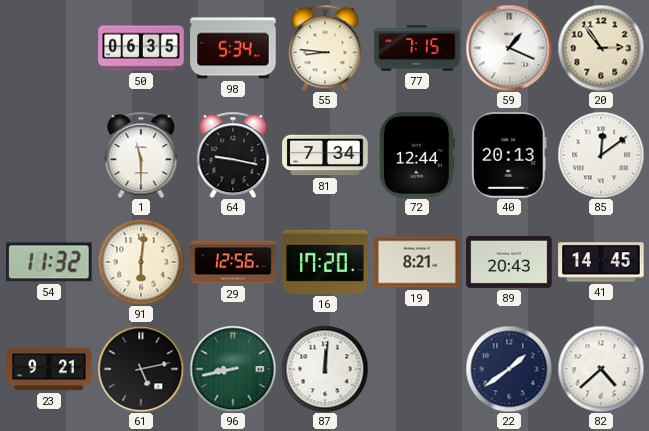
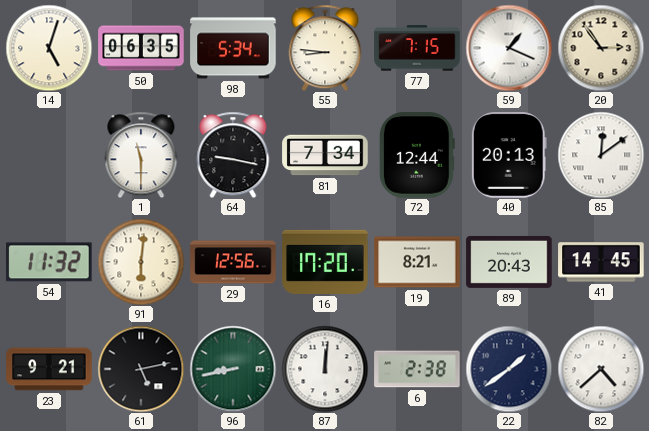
14: none -> 5:03
6: none -> 2:38
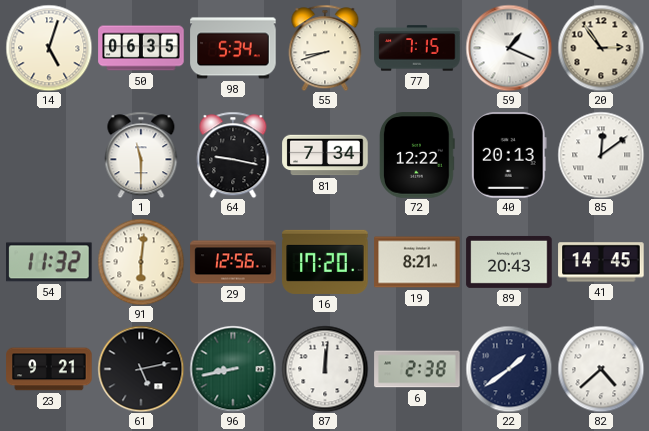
55: 8:46 -> 8:42
72: 12:44 -> 12:22
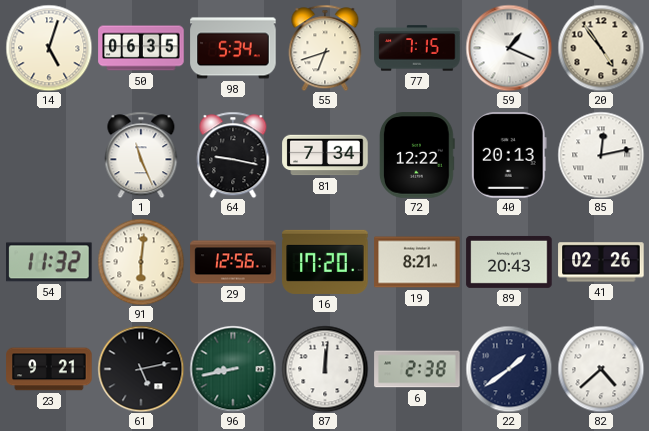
55: 8:42 -> 6:42
20: 2:54 -> 4:54
1: 11:30 -> 11:26
85: 12:09 -> 12:13
41: 14:45 -> 02:26
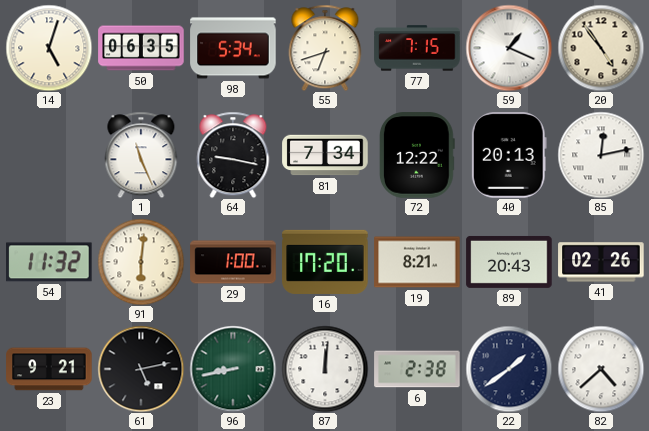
29: 12:56 -> 1:00
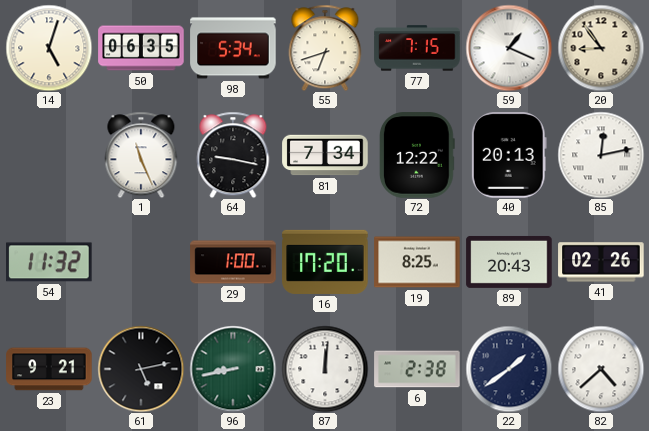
20: 4:54 -> 8:54
91: 6:01 -> none
19: 8:21 -> 8:25
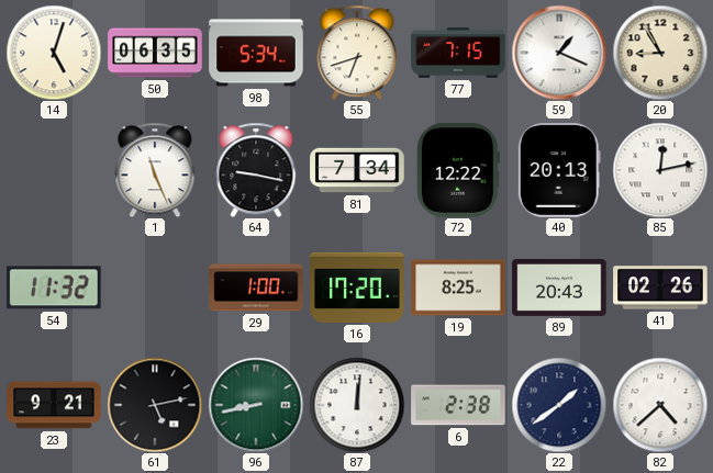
20: 8:54 -> 8:55
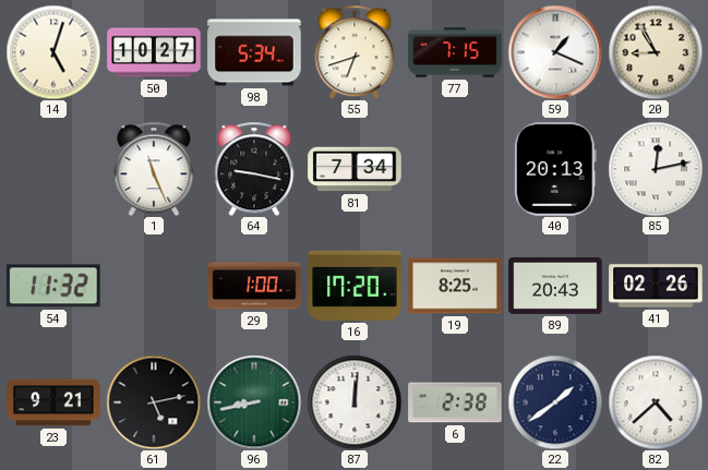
50: 06:35 -> 10:27
72: 12:22 -> none
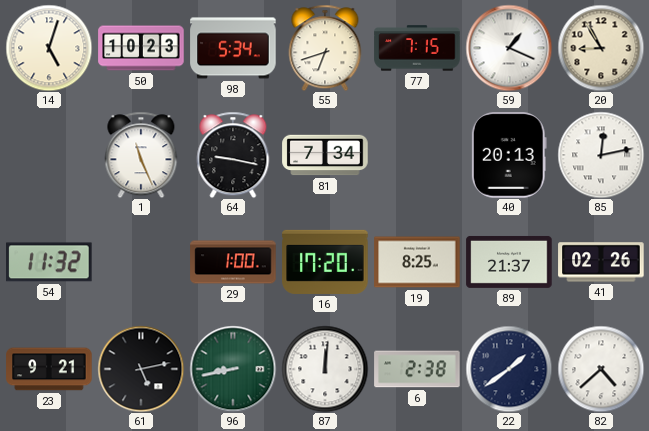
50: 10:27 -> 10:23
89: 20:43 -> 21:37
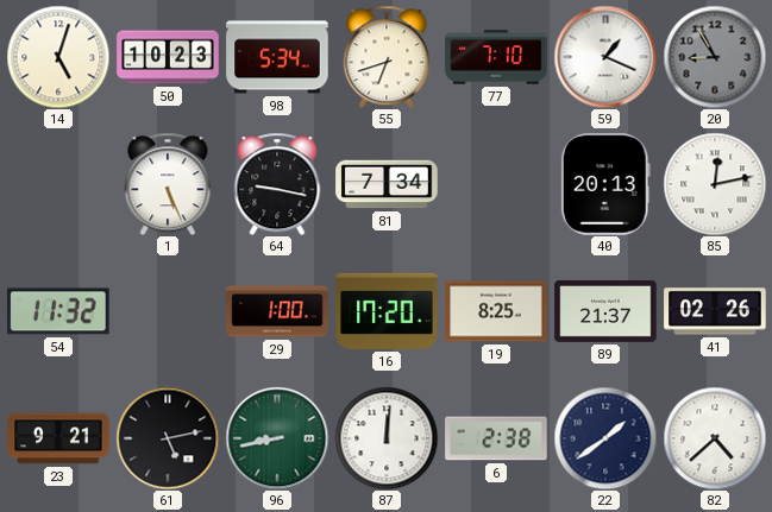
77: 7:15 -> 7:10
20 dial: cream -> grey
1: 11:26 -> 5:26
